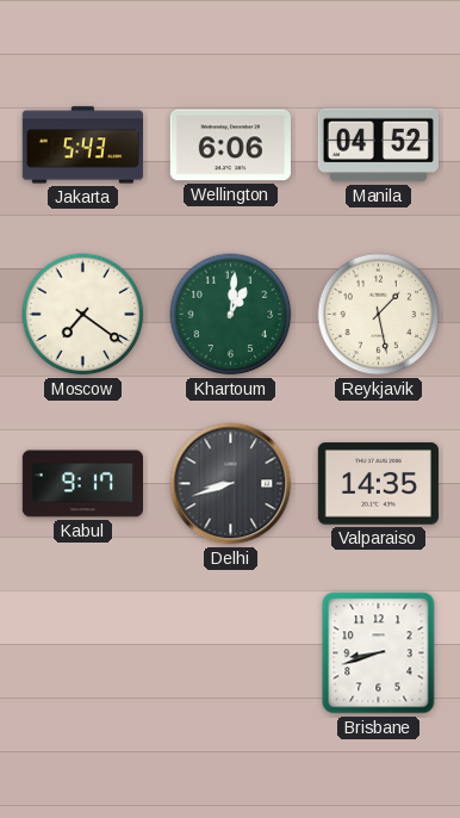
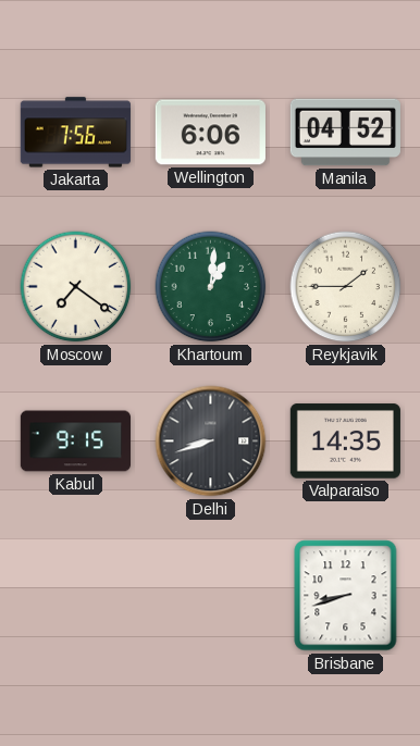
Jakarta: 5:43 -> 7:56
Reykjavik: 1:28 -> 1:45
Kabul: 9:17 -> 9:15
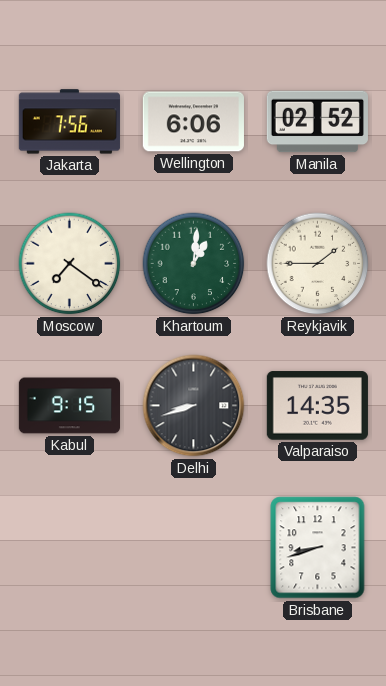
Manila: 04:52 -> 02:52
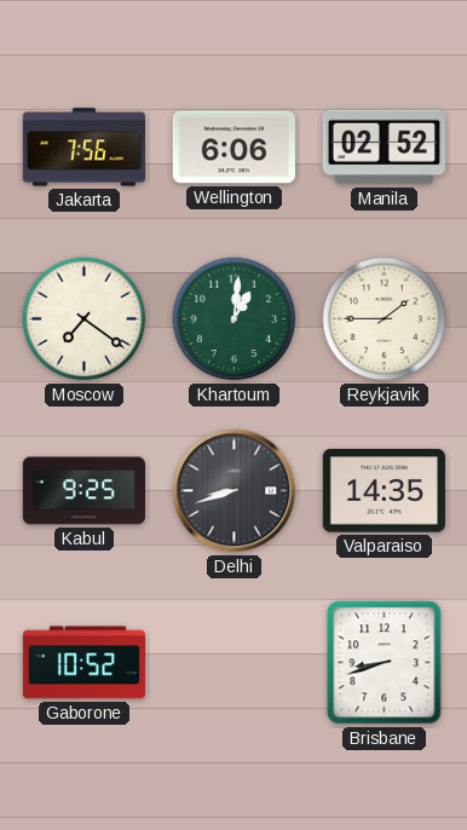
Kabul: 9:15 -> 9:25
Gaborone: none -> 10:52
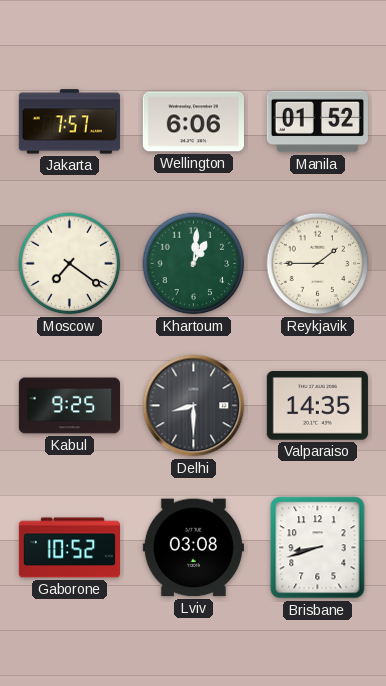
Jakarta: 7:56 -> 7:57
Manila: 02:52 -> 01:52
Delhi: 8:42 -> 8:30
Lviv: none -> 03:08
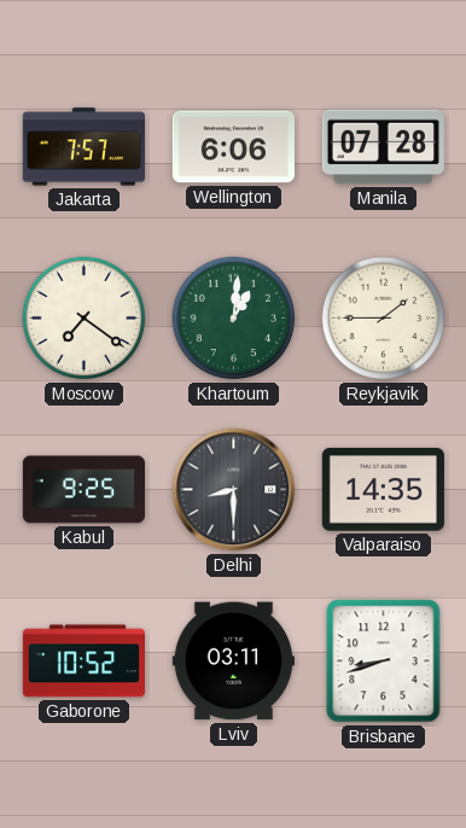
Manila: 01:52 -> 07:28
Lviv: 03:08 -> 03:11
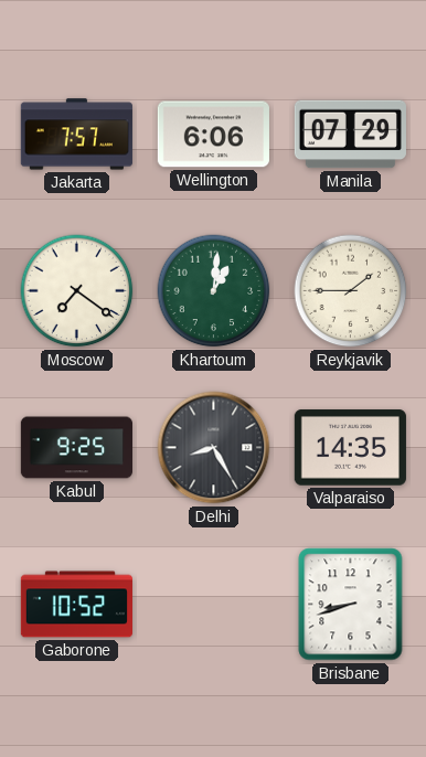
Manila: 07:28 -> 07:29
Delhi: 8:30 -> 8:25
Lviv: 03:11 -> none
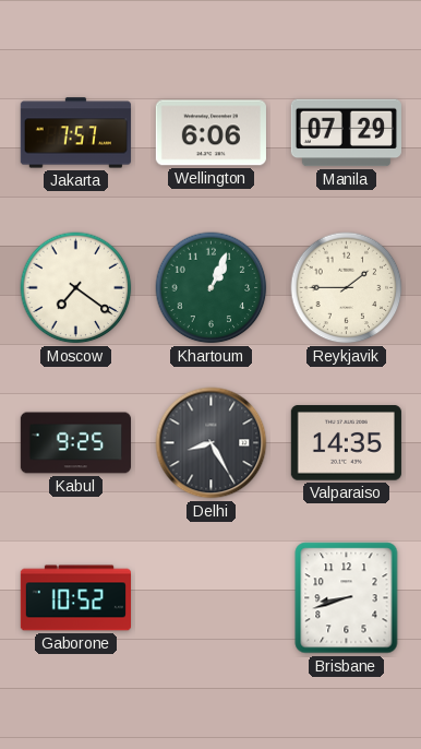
Khartoum: 1:01 -> 1:04
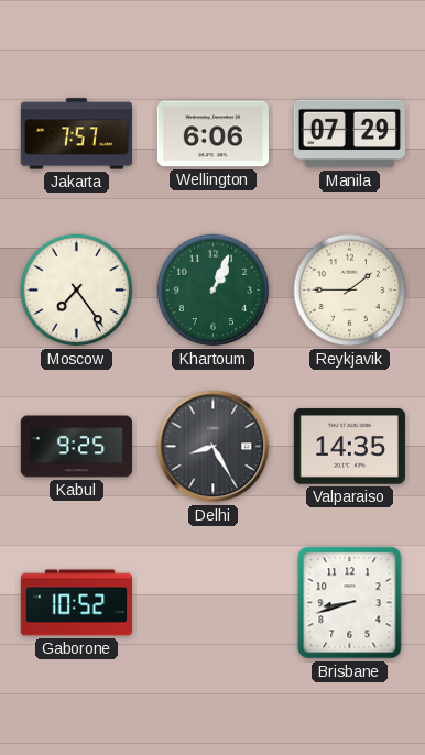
Moscow: 7:21 -> 7:24
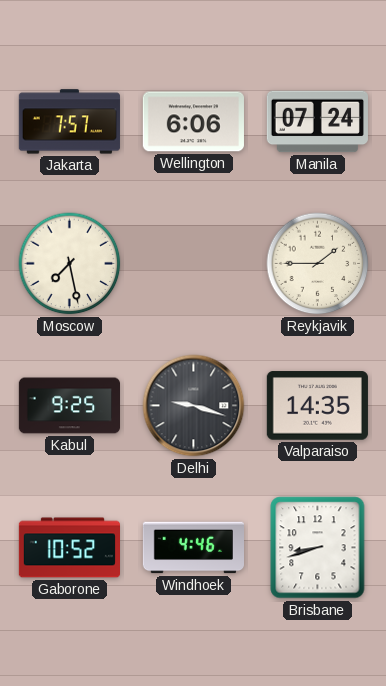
Manila: 07:29 -> 07:24
Moscow: 7:24 -> 7:28
Khartoum: 1:04 -> none
Delhi: 8:25 -> 9:18
Windhoek: none -> 4:46
